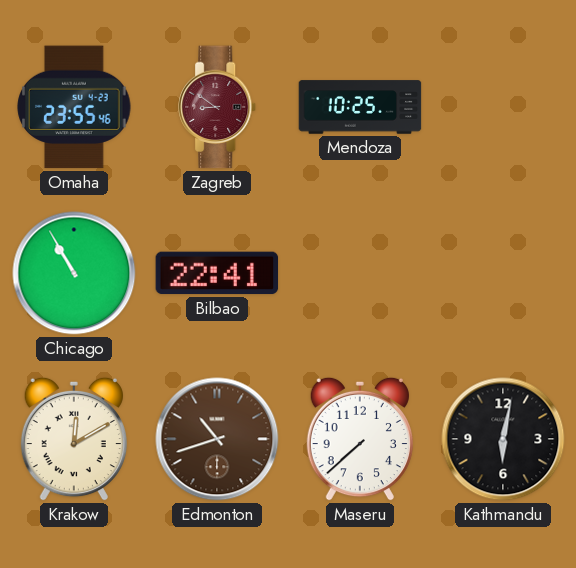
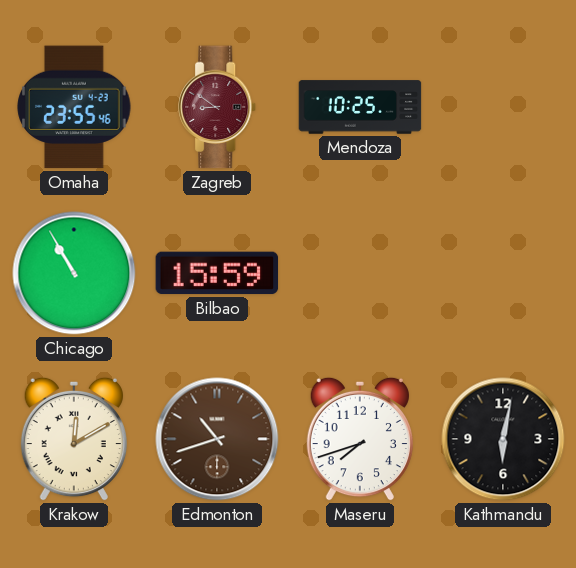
Bilbao: 22:41 -> 15:59
Maseru: 7:38 -> 7:42
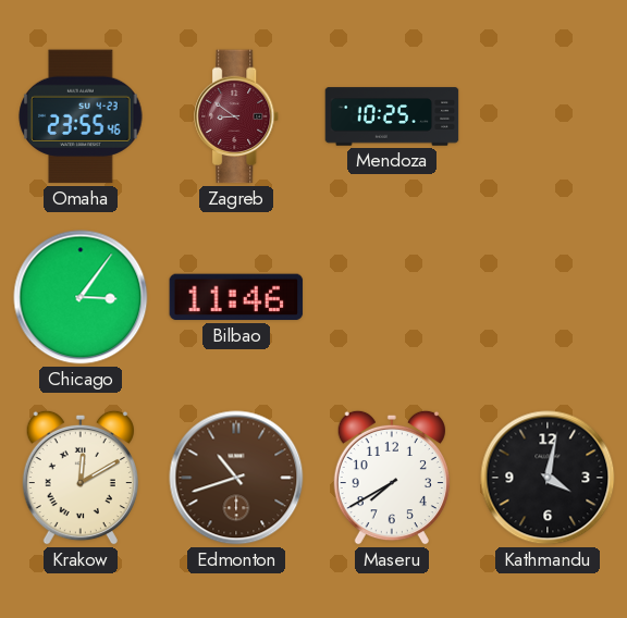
Chicago: 10:55 -> 3:06
Bilbao: 15:59 -> 11:46
Maseru: 7:42 -> 7:40
Kathmandu: 6:02 -> 4:02
